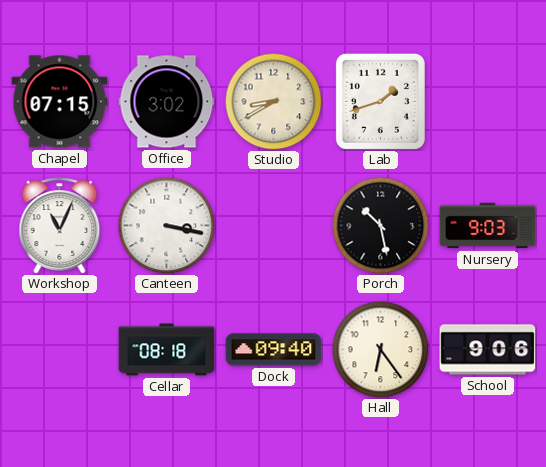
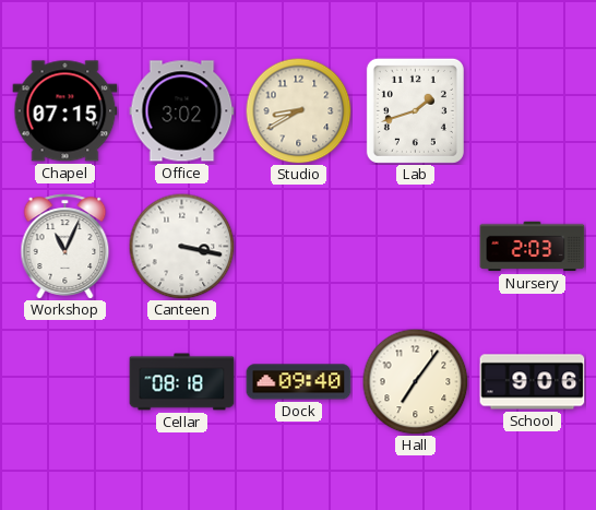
Porch: 10:28 -> none
Nursery: 9:03 -> 2:03
Hall: 6:24 -> 7:06
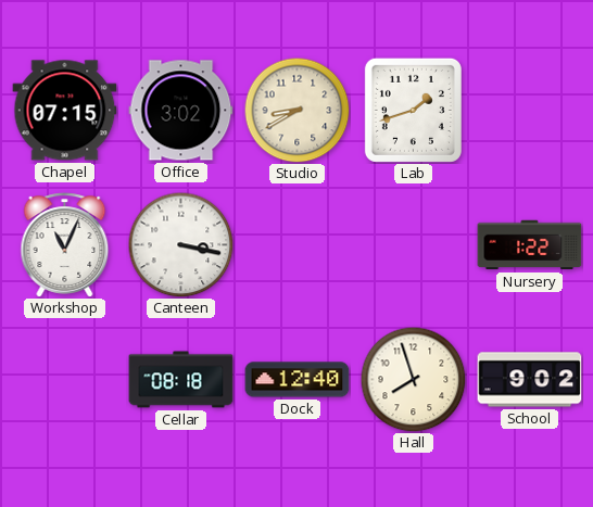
Nursery: 2:03 -> 1:22
Dock: 09:40 -> 12:40
Hall: 7:06 -> 7:57
School: 9:06 -> 9:02
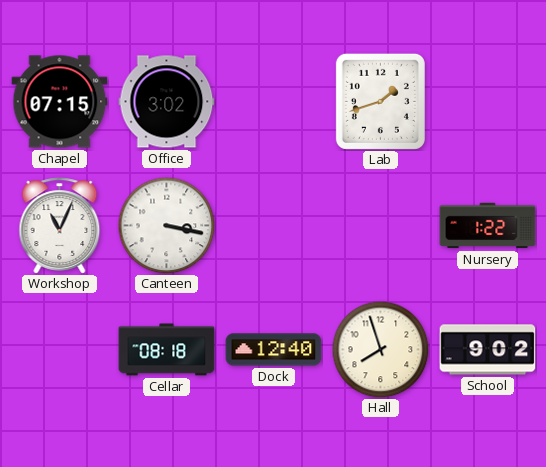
Studio: 8:40 -> none
